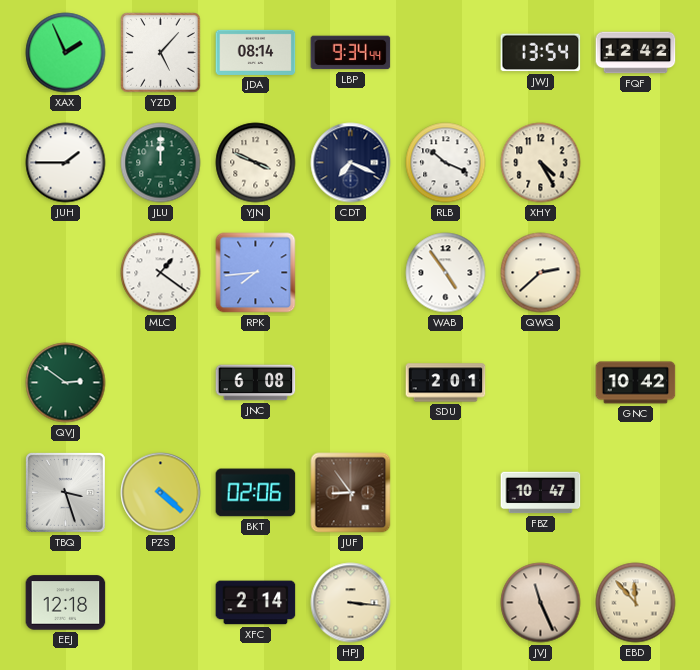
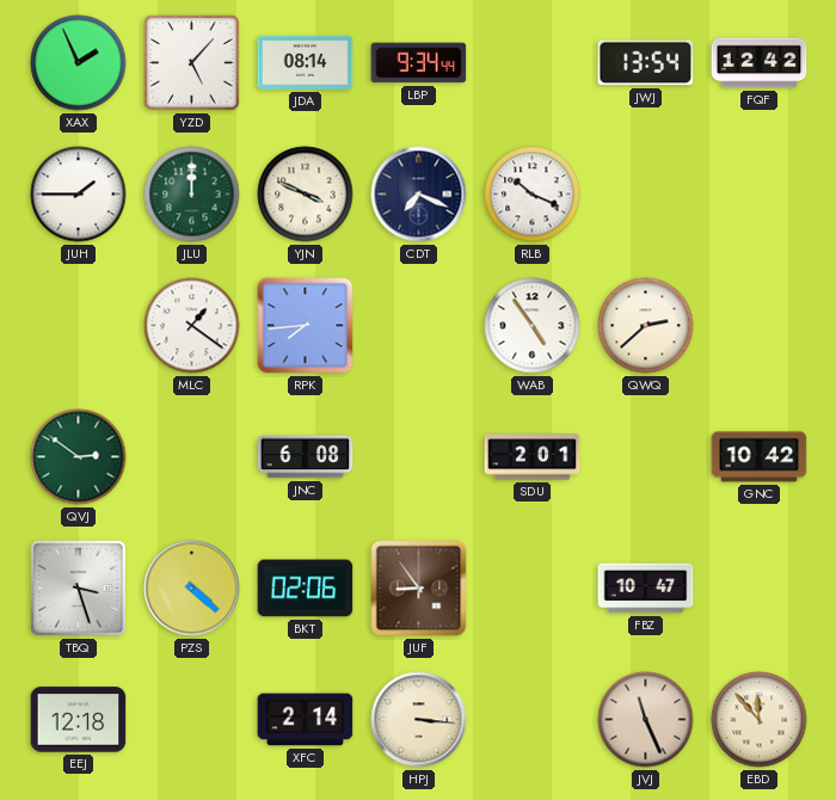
XHY: 4:25 -> none
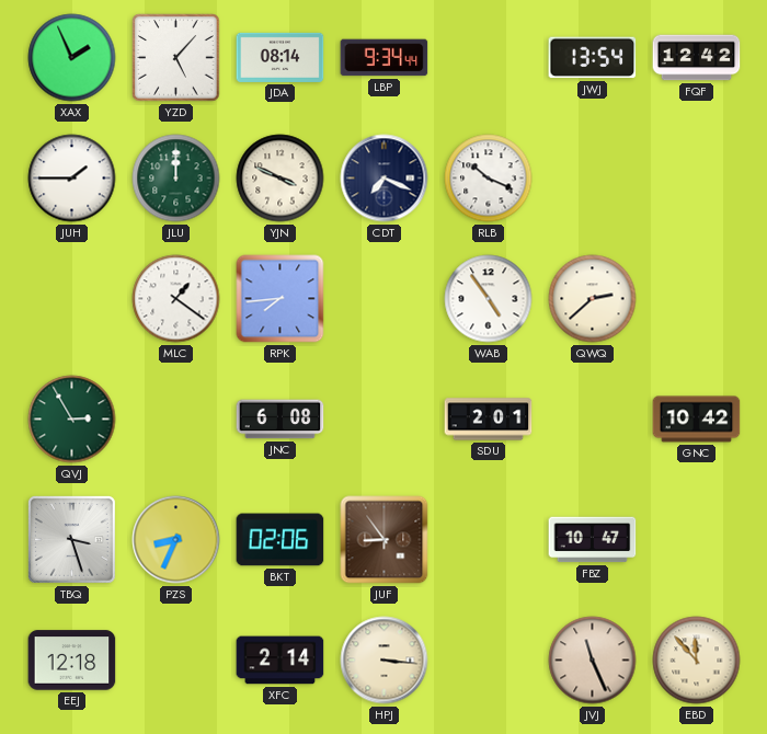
QVJ: 2:51 -> 2:55
PZS: 4:22 -> 8:34
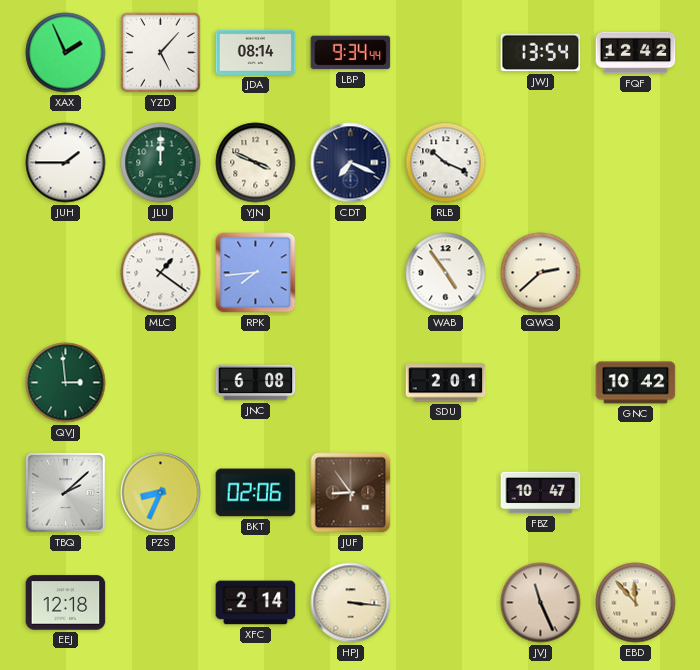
QVJ: 2:55 -> 2:59
TBQ: 3:27 -> 2:08
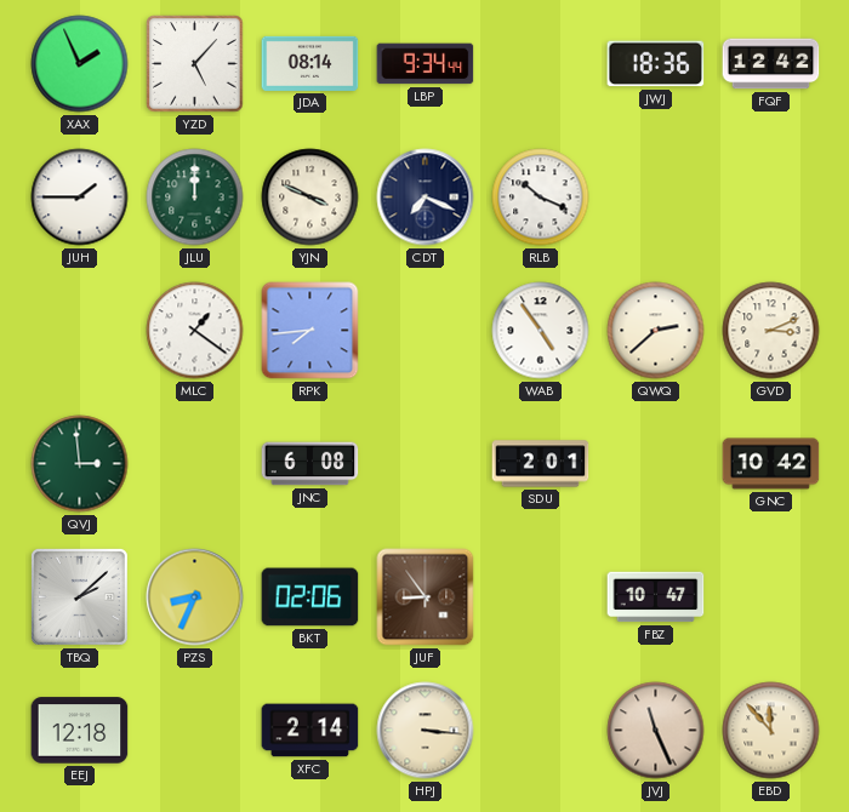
JWJ: 13:54 -> 18:36
GVD: none -> 3:11
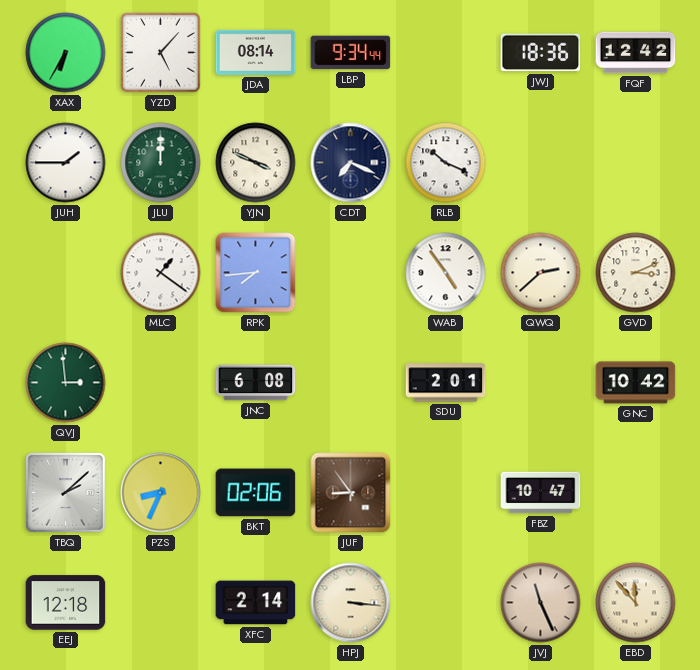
XAX: 1:56 -> 6:35
